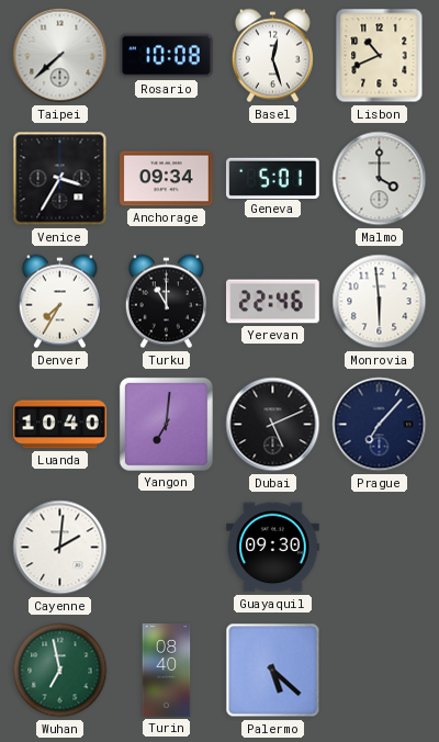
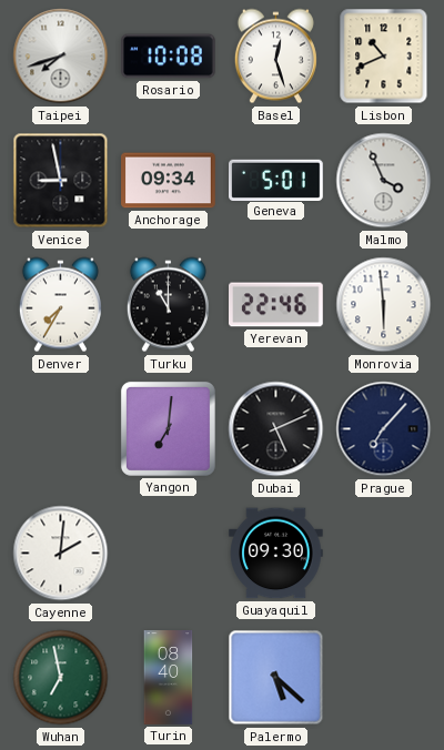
Taipei: 7:38 -> 7:42
Venice: 3:35 -> 8:58
Malmo: 4:00 -> 3:56
Luanda: 10:40 -> none
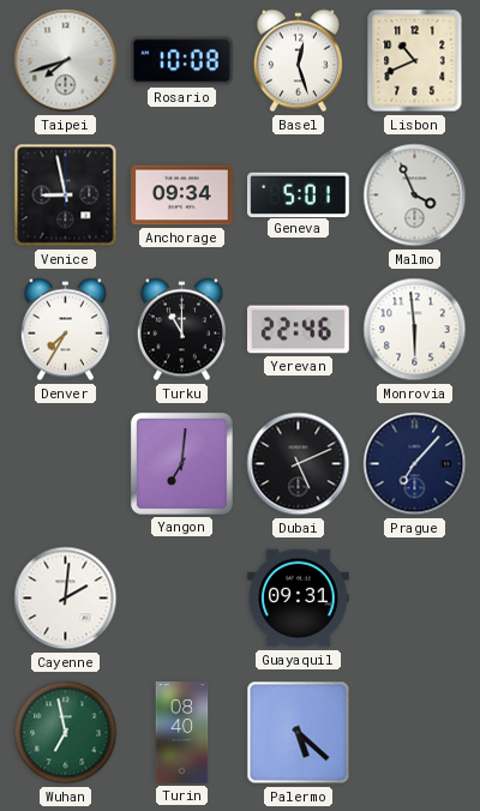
Guayaquil: 09:30 -> 09:31
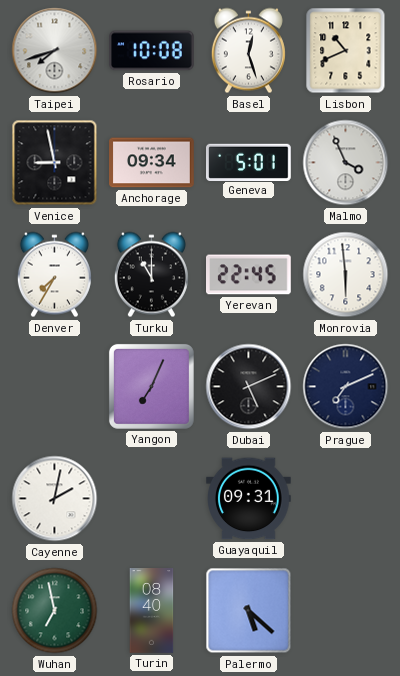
Yerevan: 22:46 -> 22:45
Yangon: 7:01 -> 7:04
Prague: 7:07 -> 7:11
Cayenne: 2:01 -> 2:02
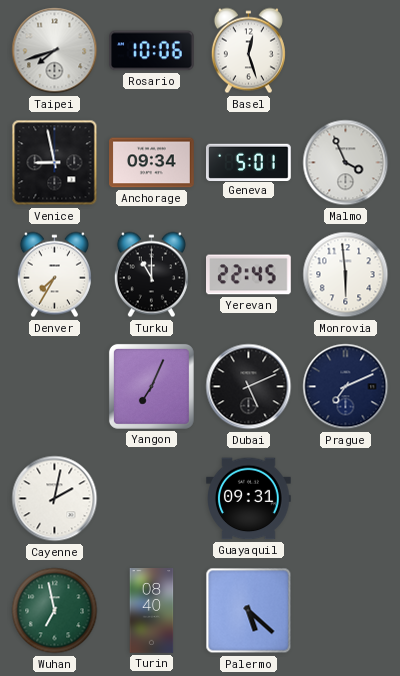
Rosario: 10:08 -> 10:06
Lisbon: 10:41 -> none
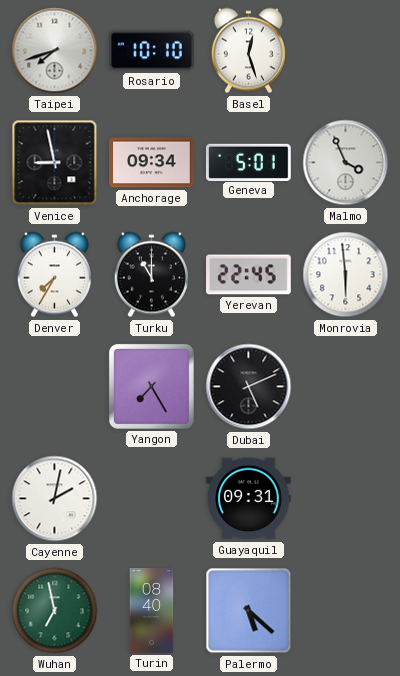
Rosario: 10:06 -> 10:10
Yangon: 7:04 -> 7:25
Prague: 7:11 -> none
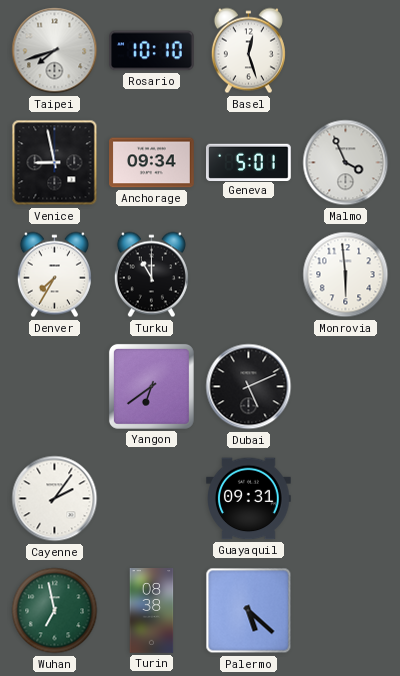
Yerevan: 22:45 -> none
Yangon: 7:25 -> 6:39
Cayenne: 2:02 -> 2:06
Turin: 08:40 -> 08:38
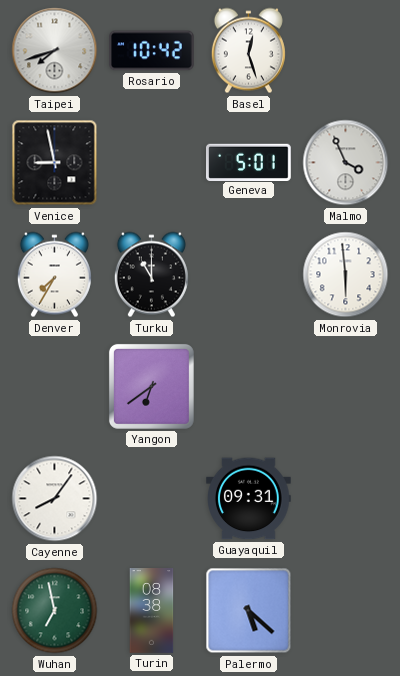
Rosario: 10:10 -> 10:42
Anchorage: 09:34 -> none
Dubai: 5:11 -> none
Cayenne: 2:06 -> 8:06
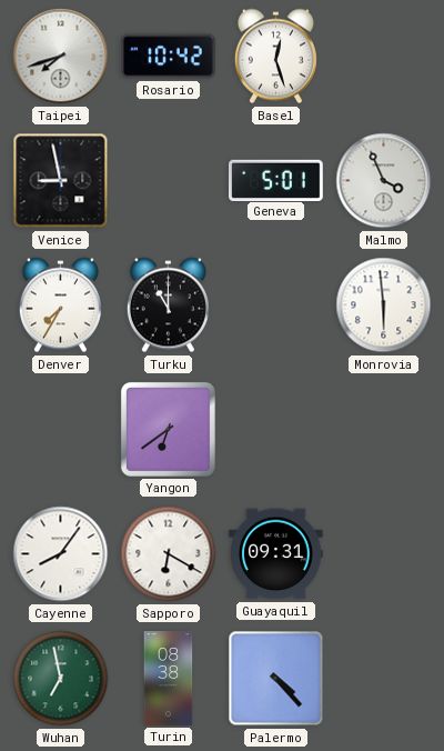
Sapporo: none -> 6:20
Palermo: 5:22 -> 4:23
